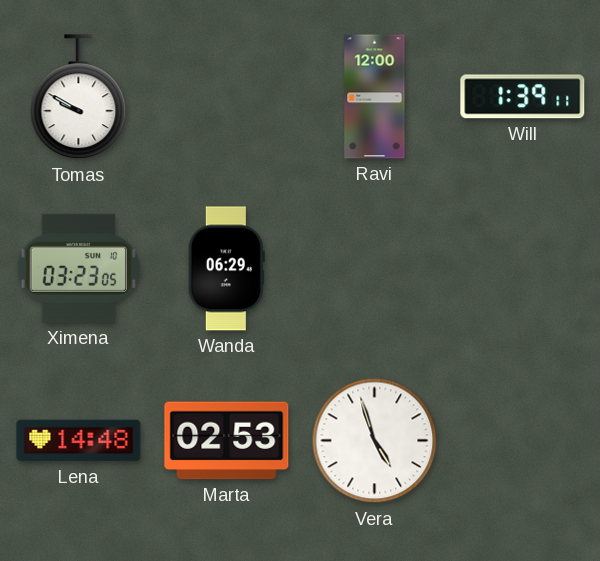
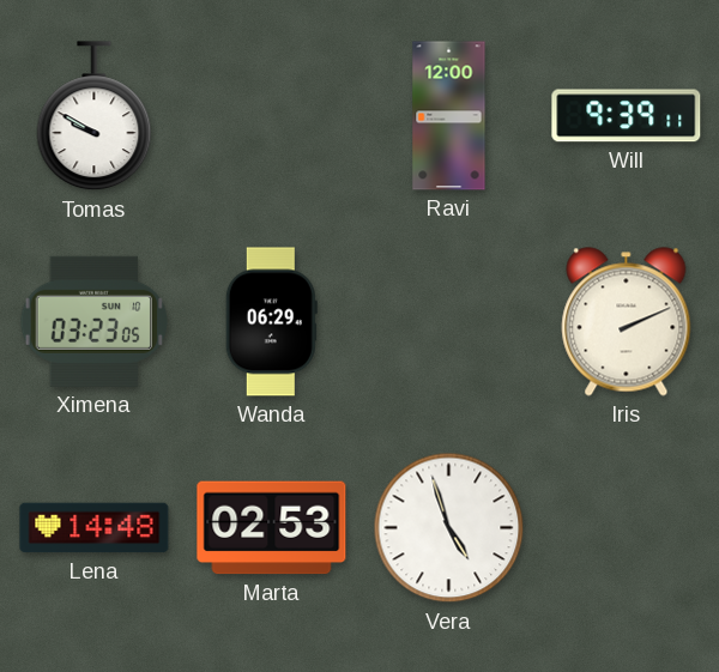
Will: 1:39 -> 9:39
Iris: none -> 2:11
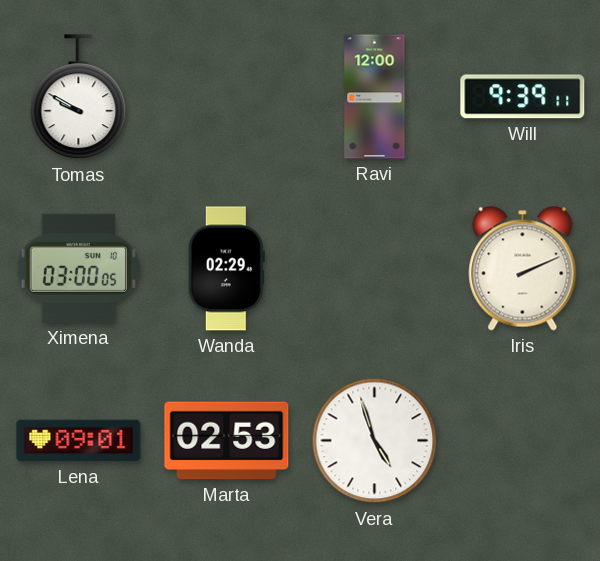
Ximena: 03:23 -> 03:00
Wanda: 06:29 -> 02:29
Lena: 14:48 -> 09:01
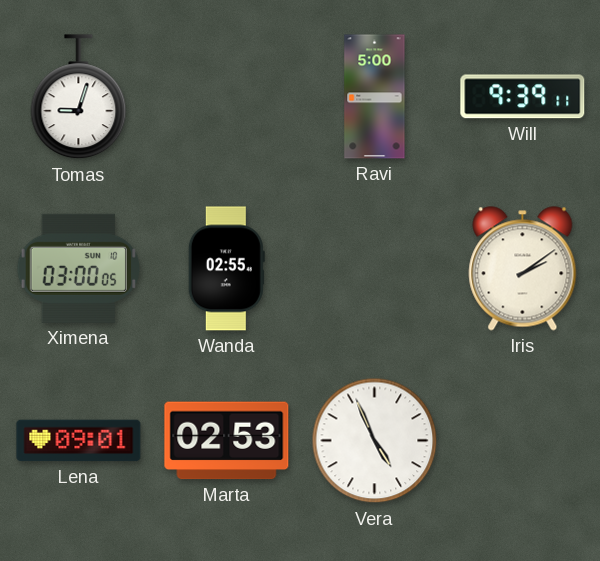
Tomas: 9:50 -> 9:03
Ravi: 12:00 -> 5:00
Wanda: 02:29 -> 02:55
Iris: 2:11 -> 2:09
Vera: 4:57 -> 4:56
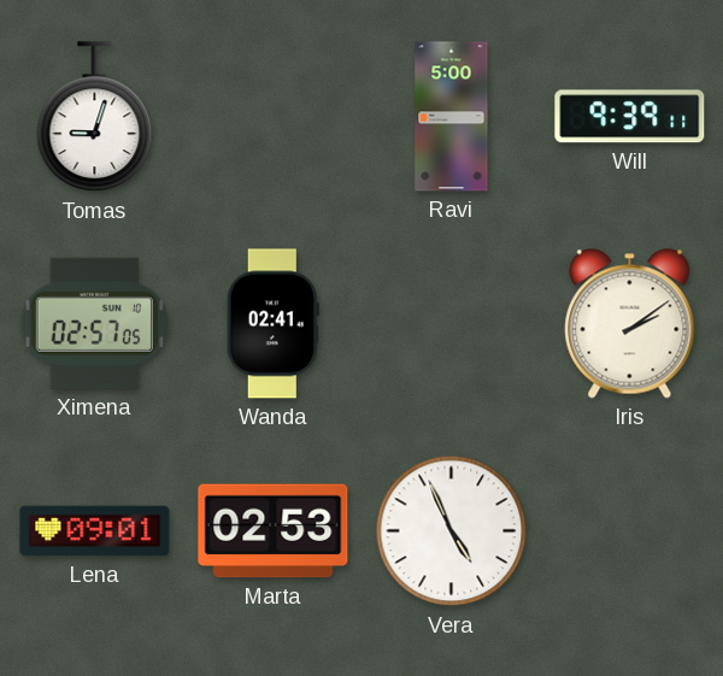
Ximena: 03:00 -> 02:57
Wanda: 02:55 -> 02:41
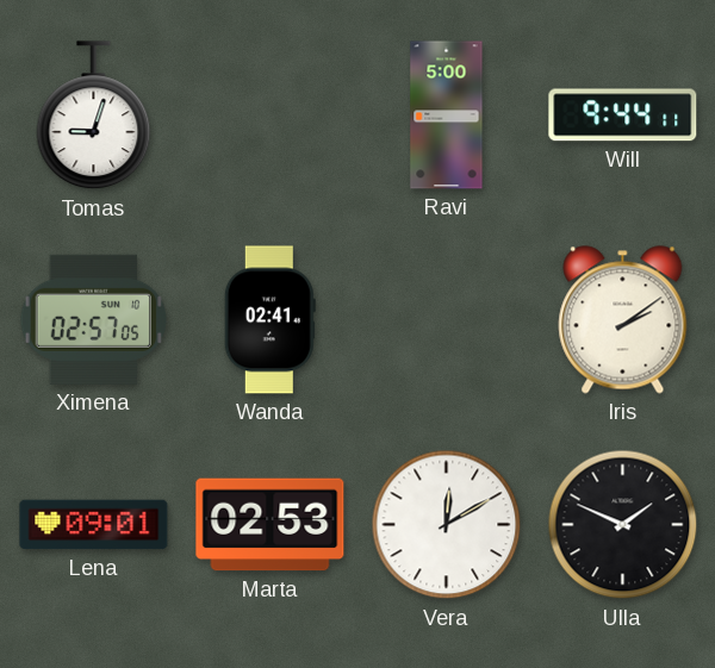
Will: 9:39 -> 9:44
Vera: 4:56 -> 12:10
Ulla: none -> 1:49
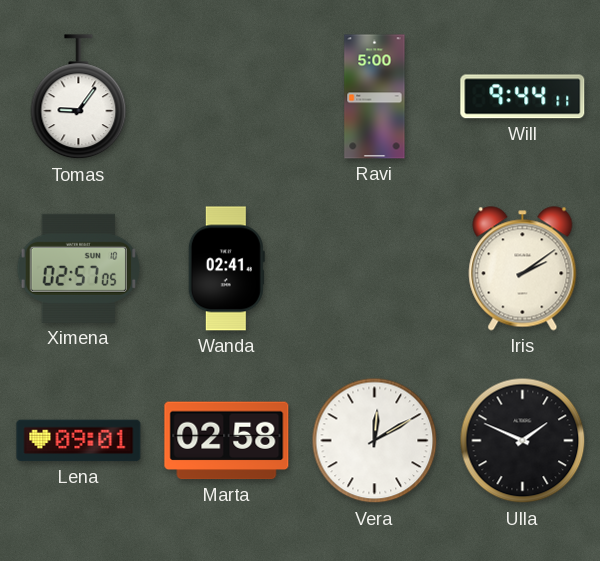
Tomas: 9:03 -> 9:06
Marta: 02:53 -> 02:58
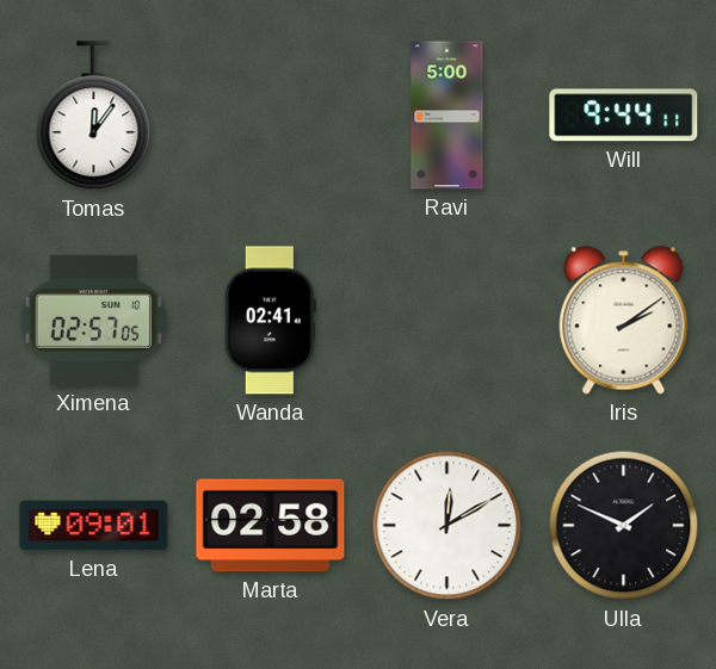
Tomas: 9:06 -> 12:06
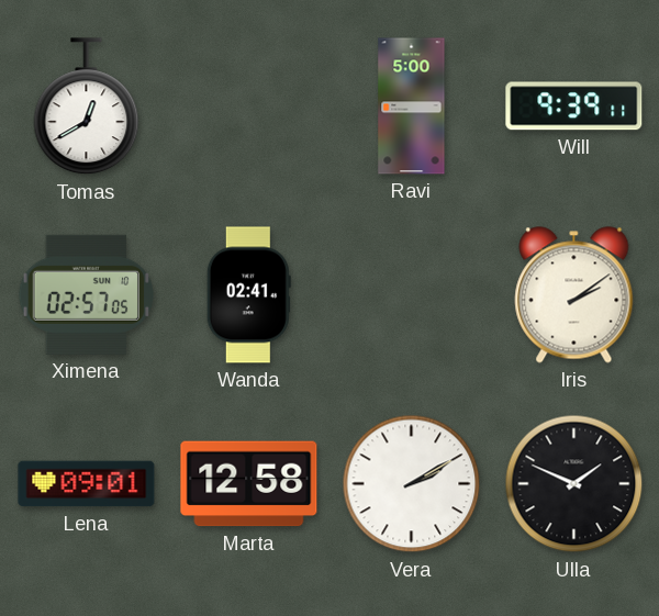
Tomas: 12:06 -> 12:40
Will: 9:44 -> 9:39
Marta: 02:58 -> 12:58
Vera: 12:10 -> 2:10
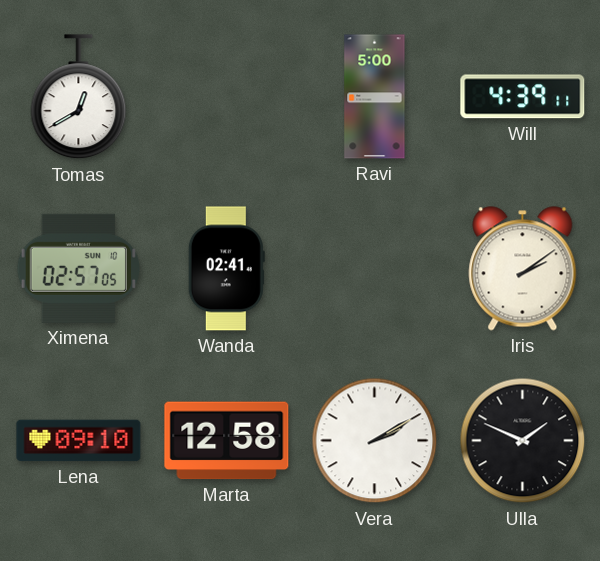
Will: 9:39 -> 4:39
Lena: 09:01 -> 09:10
